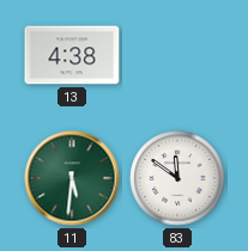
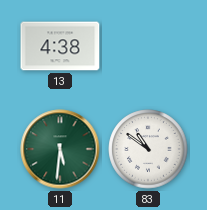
83: 11:51 -> 10:51
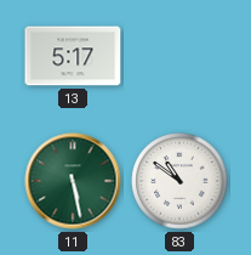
13: 4:38 -> 5:17
11: 5:31 -> 5:28
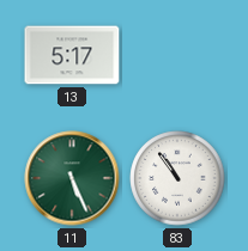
11: 5:28 -> 5:26
83: 10:51 -> 10:54
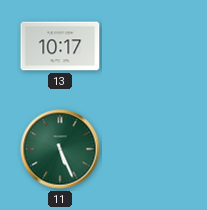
13: 5:17 -> 10:17
83: 10:54 -> none
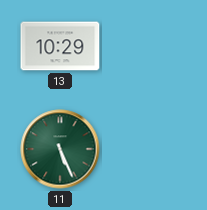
13: 10:17 -> 10:29
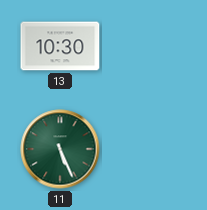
13: 10:29 -> 10:30
